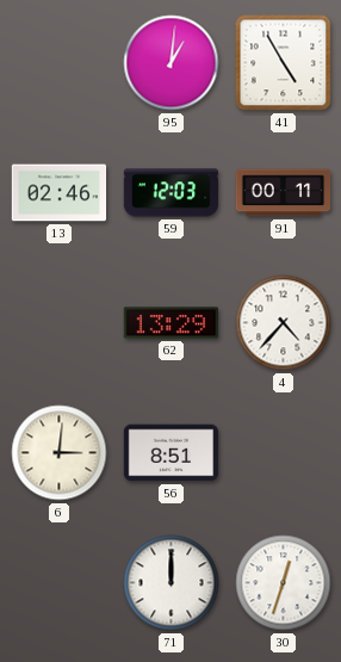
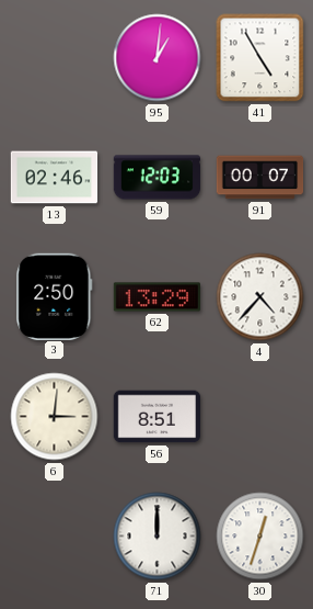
91: 00:11 -> 00:07
3: none -> 2:50
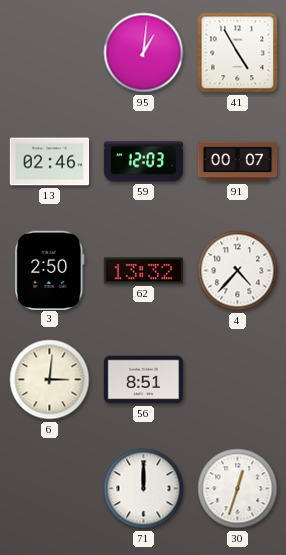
62: 13:29 -> 13:32
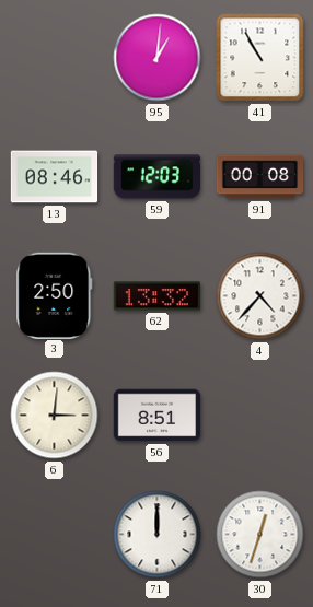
41: 4:55 -> 10:55
13: 02:46 -> 08:46
91: 00:07 -> 00:08
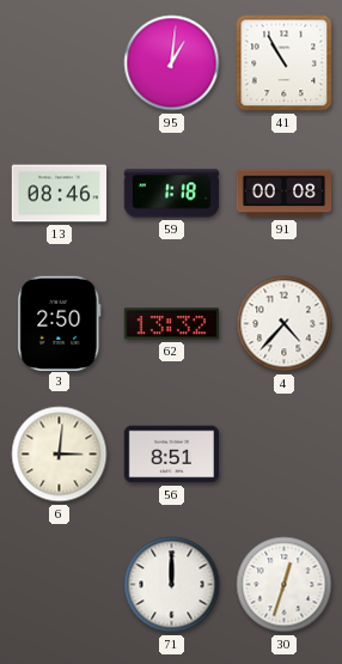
59: 12:03 -> 1:18
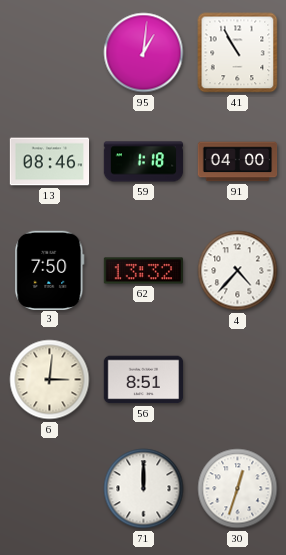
91: 00:08 -> 04:00
3: 2:50 -> 7:50
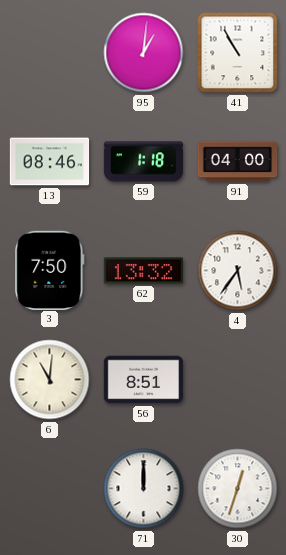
4: 4:37 -> 5:36
6: 3:01 -> 11:01
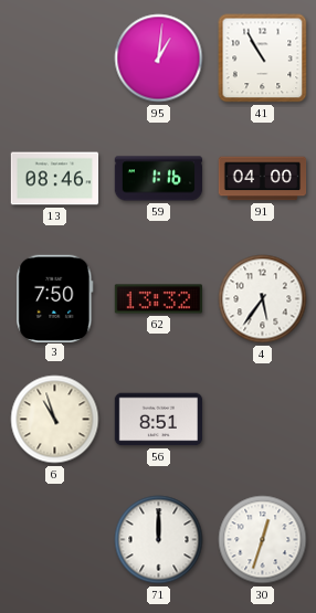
59: 1:18 -> 1:16
6: 11:01 -> 10:57
